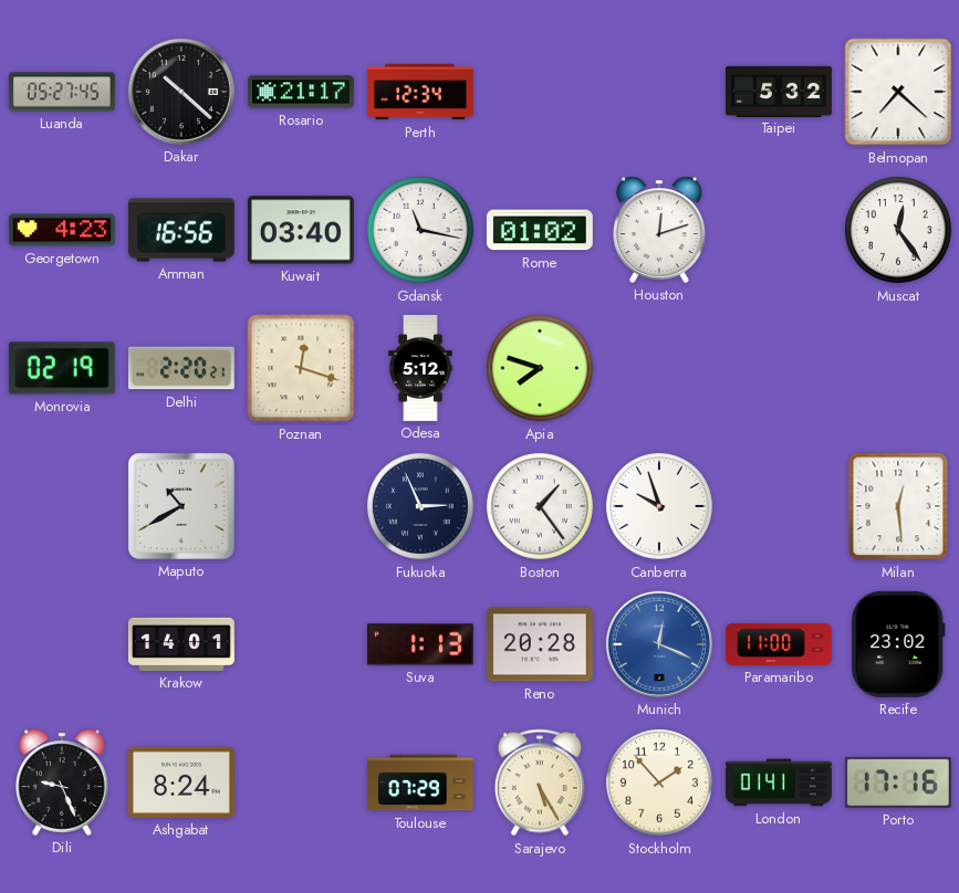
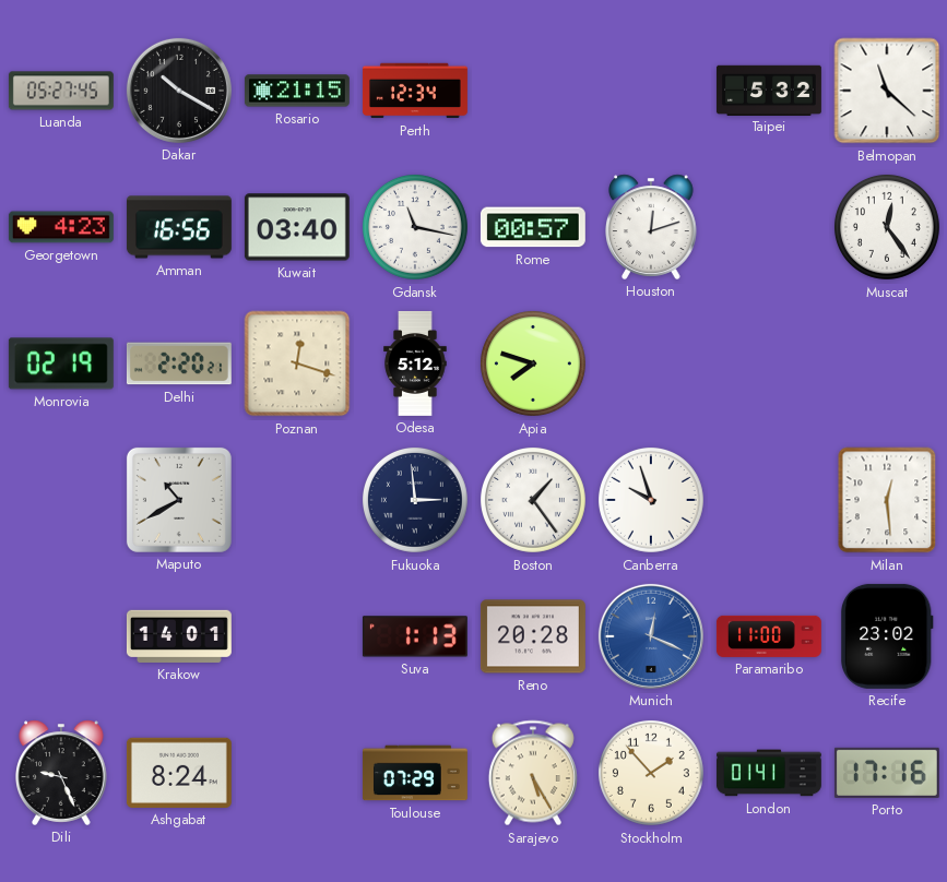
Dakar: 10:22 -> 10:20
Rosario: 21:17 -> 21:15
Belmopan: 7:22 -> 11:22
Rome: 01:02 -> 00:57
Fukuoka: 2:56 -> 2:59
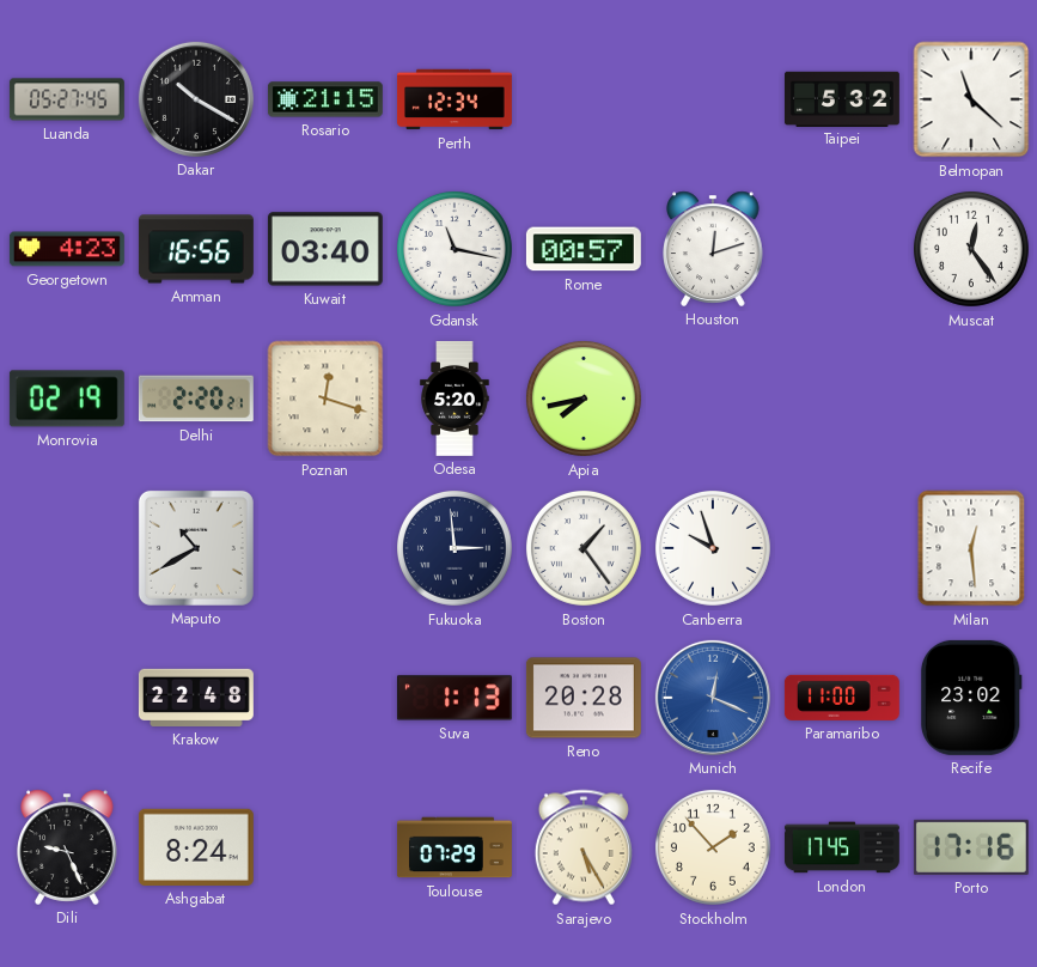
Odesa: 5:12 -> 5:20
Apia: 7:48 -> 7:43
Krakow: 14:01 -> 22:48
London: 01:41 -> 17:45
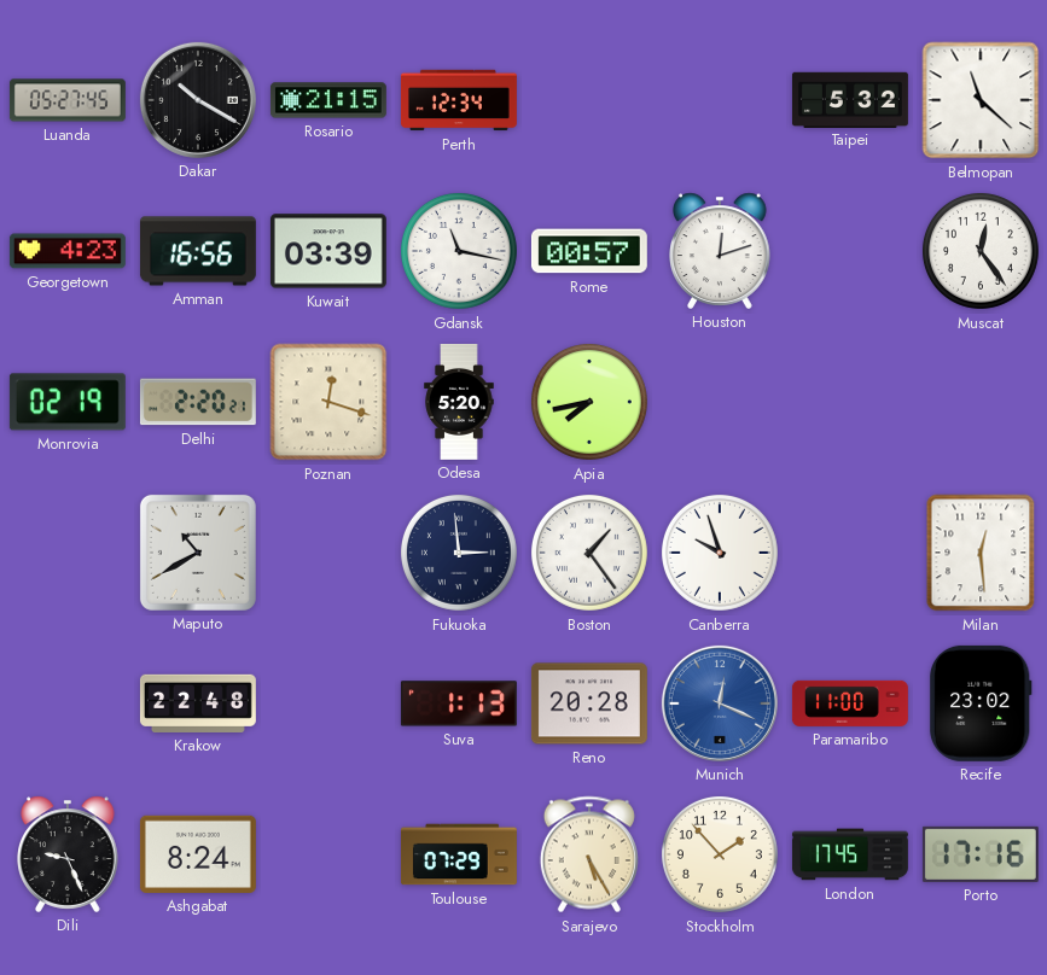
Kuwait: 03:40 -> 03:39
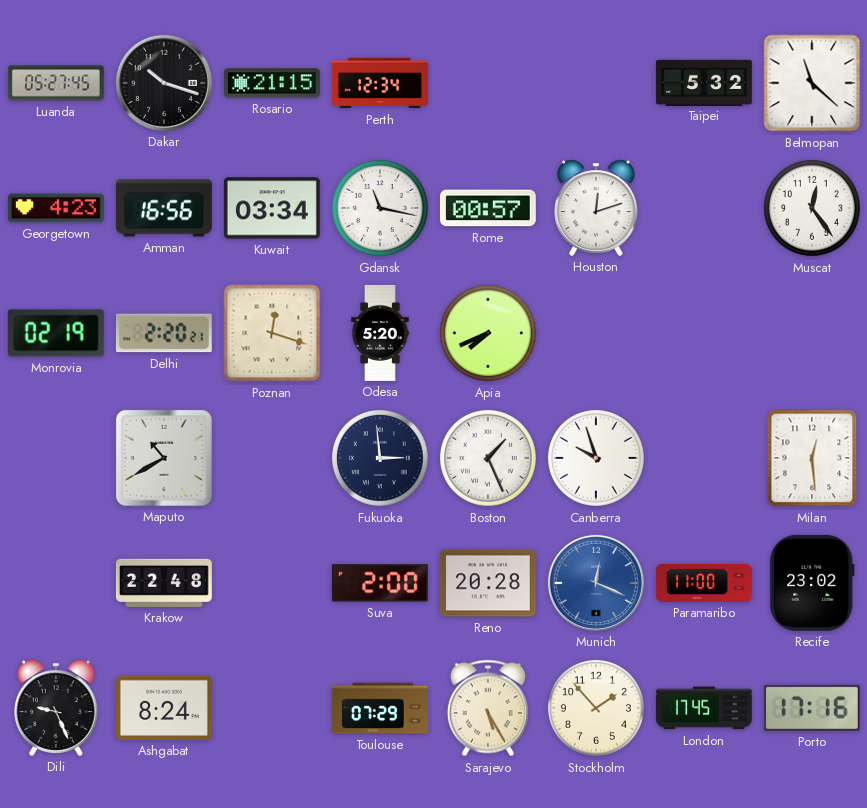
Dakar: 10:20 -> 10:18
Kuwait: 03:39 -> 03:34
Apia: 7:43 -> 7:41
Boston: 1:24 -> 1:26
Suva: 1:13 -> 2:00
